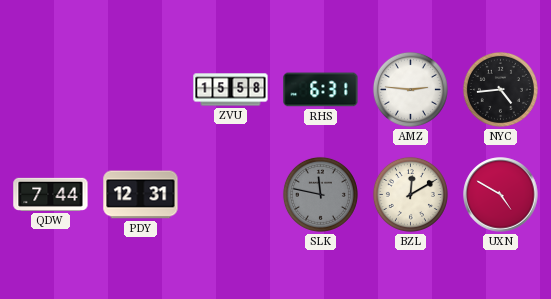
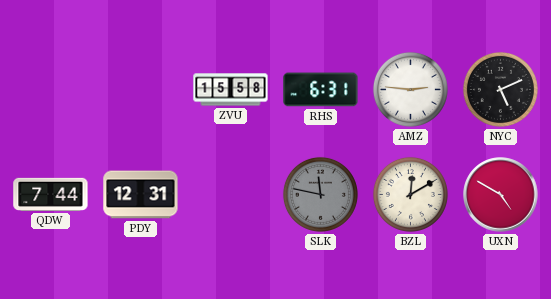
NYC: 4:44 -> 5:11
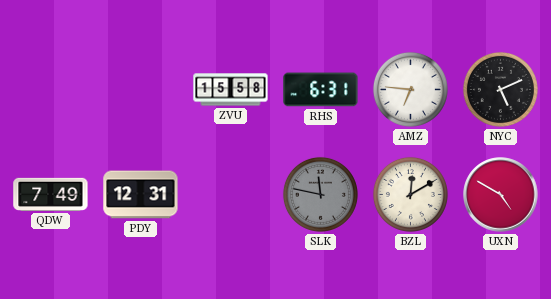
AMZ: 2:46 -> 6:46
QDW: 7:44 -> 7:49
